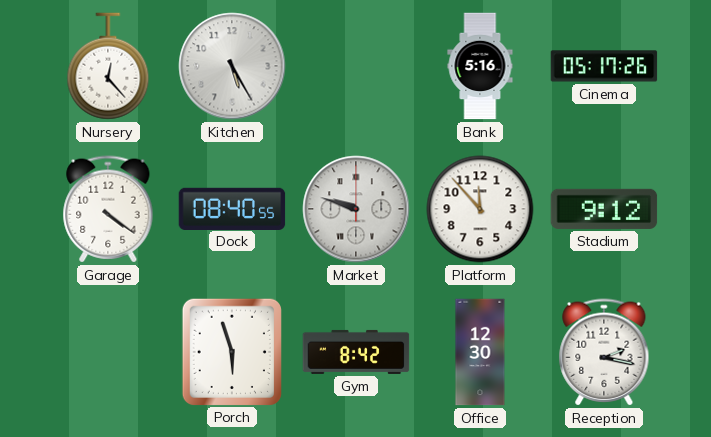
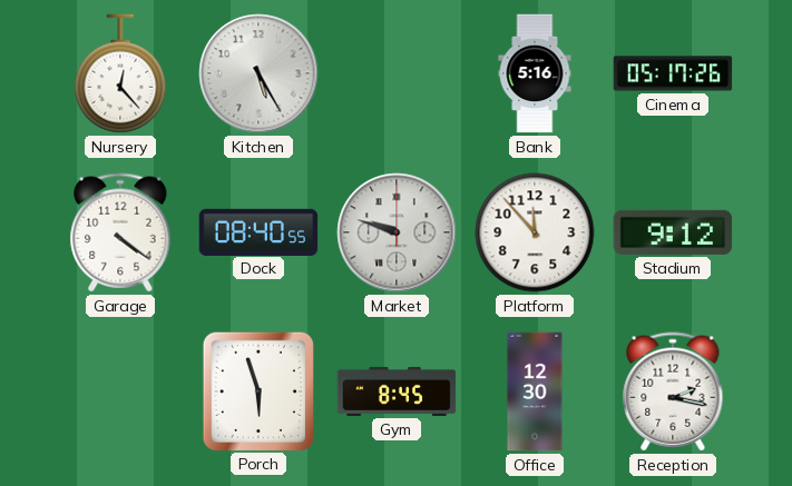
Gym: 8:42 -> 8:45
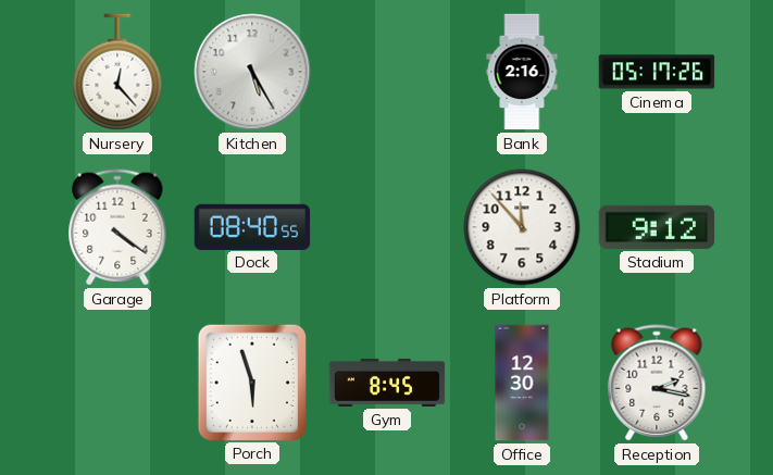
Bank: 5:16 -> 2:16
Market: 9:48 -> none
